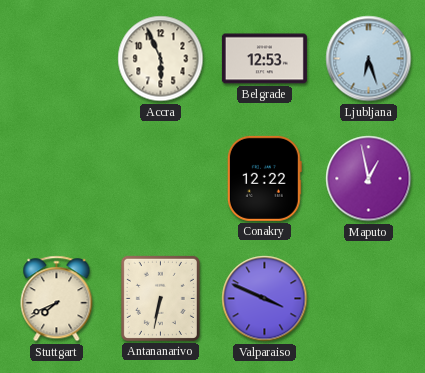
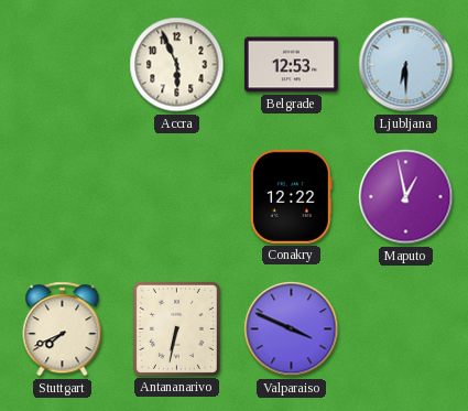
Ljubljana: 6:27 -> 6:30
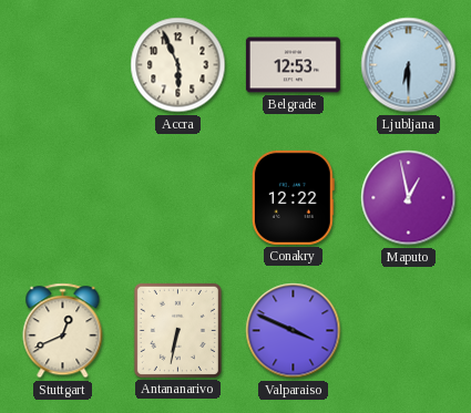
Stuttgart: 7:41 -> 12:41
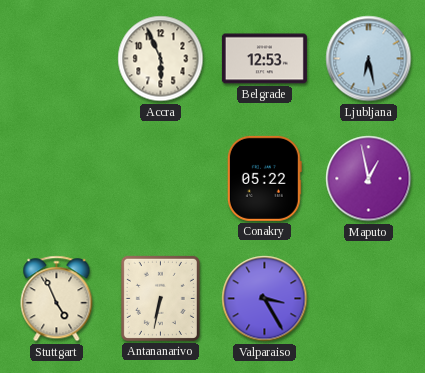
Ljubljana: 6:30 -> 6:28
Conakry: 12:22 -> 05:22
Stuttgart: 12:41 -> 4:56
Valparaiso: 3:49 -> 3:25
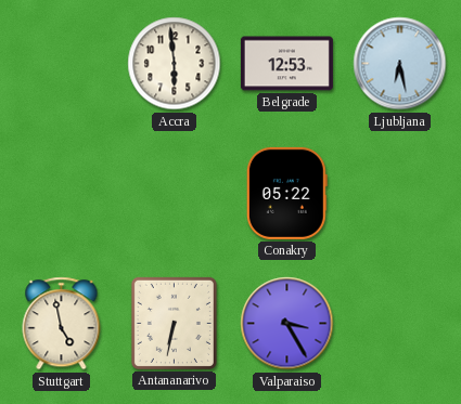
Accra: 5:56 -> 5:59
Maputo: 12:58 -> none
Stuttgart: 4:56 -> 4:58
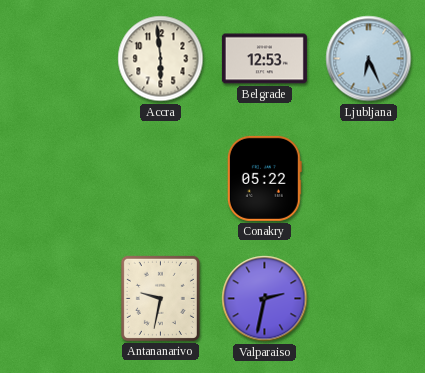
Ljubljana: 6:28 -> 6:26
Stuttgart: 4:58 -> none
Antananarivo: 6:32 -> 9:32
Valparaiso: 3:25 -> 2:32
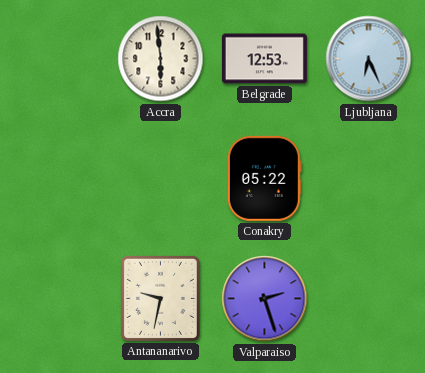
Valparaiso: 2:32 -> 2:27
